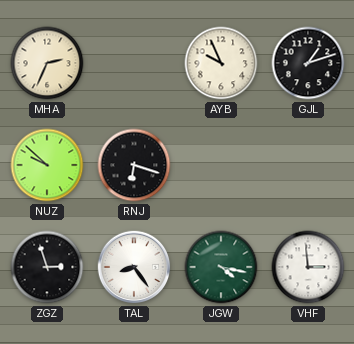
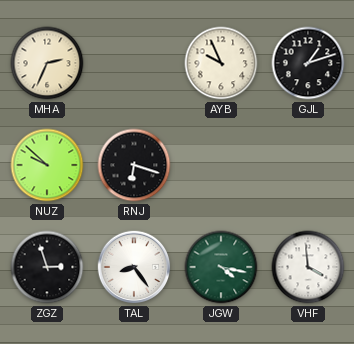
VHF: 2:59 -> 3:59
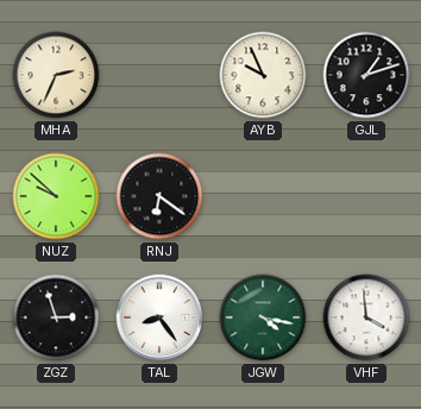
RNJ: 6:18 -> 6:21
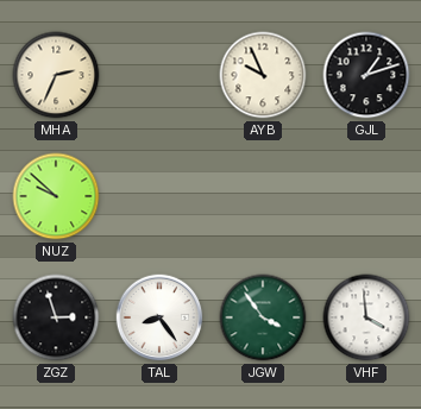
RNJ: 6:21 -> none
JGW: 4:17 -> 3:54
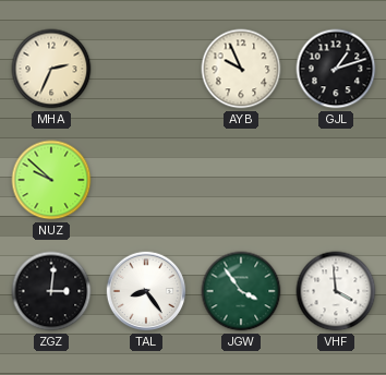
ZGZ: 2:57 -> 3:01
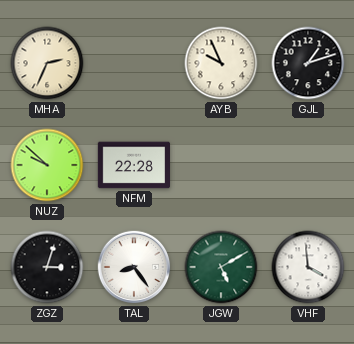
NFM: none -> 22:28
ZGZ: 3:01 -> 3:03
JGW: 3:54 -> 5:10
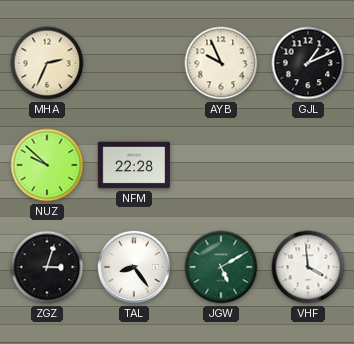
GJL: 1:12 -> 1:11
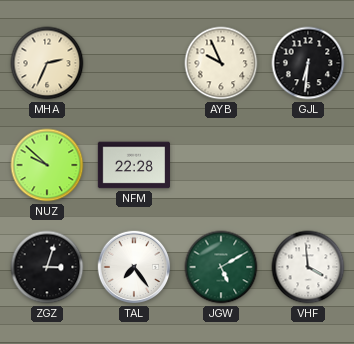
GJL: 1:11 -> 6:31
TAL: 8:24 -> 7:24
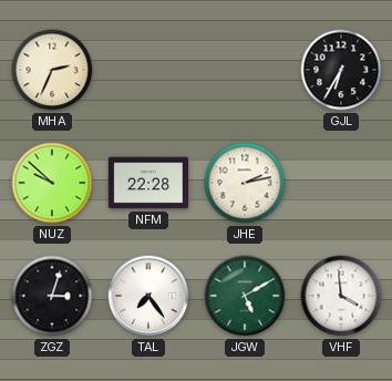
AYB: 9:56 -> none
GJL: 6:31 -> 6:35
JHE: none -> 2:13
